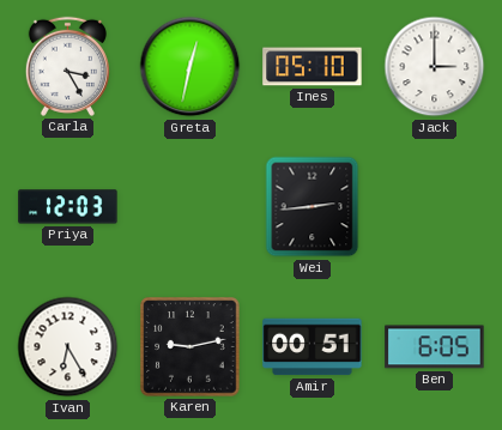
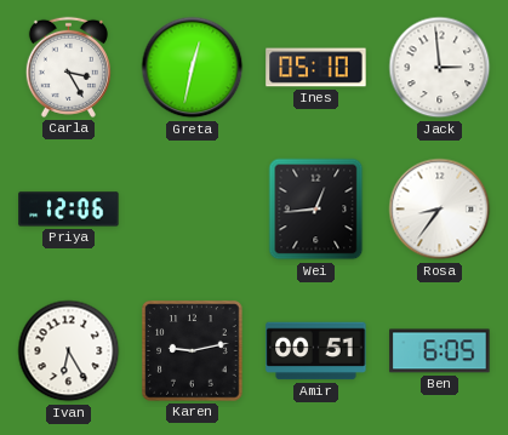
Jack: 3:00 -> 2:59
Priya: 12:03 -> 12:06
Wei: 2:44 -> 12:44
Rosa: none -> 8:36
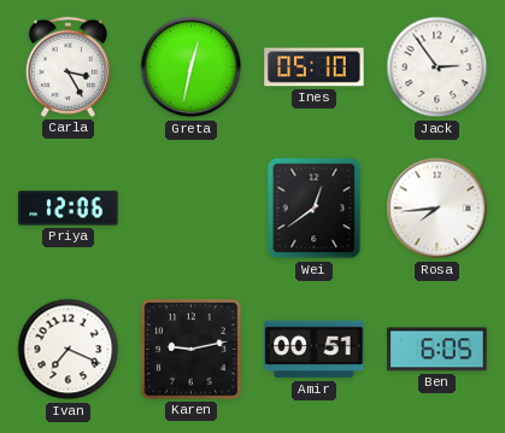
Jack: 2:59 -> 2:54
Wei: 12:44 -> 12:39
Rosa: 8:36 -> 7:44
Ivan: 6:25 -> 7:19
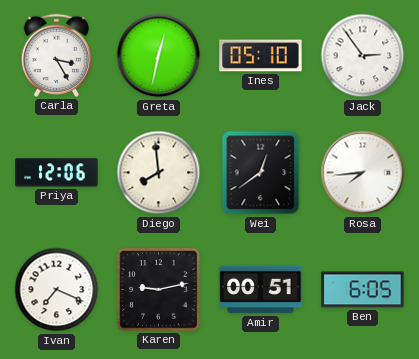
Diego: none -> 7:59
